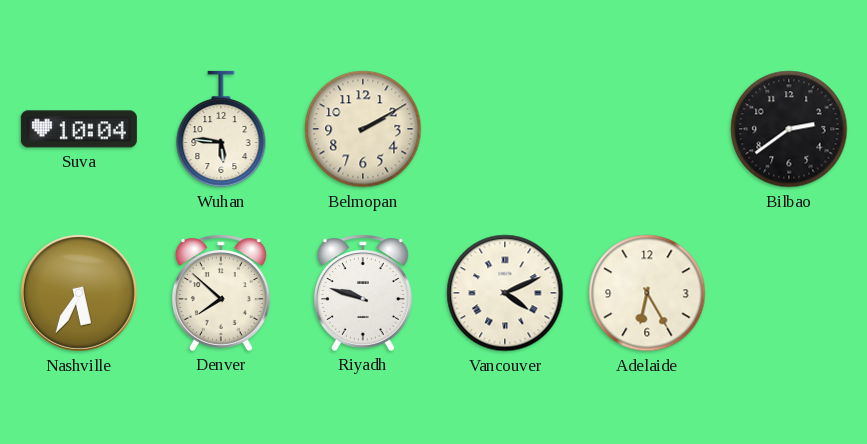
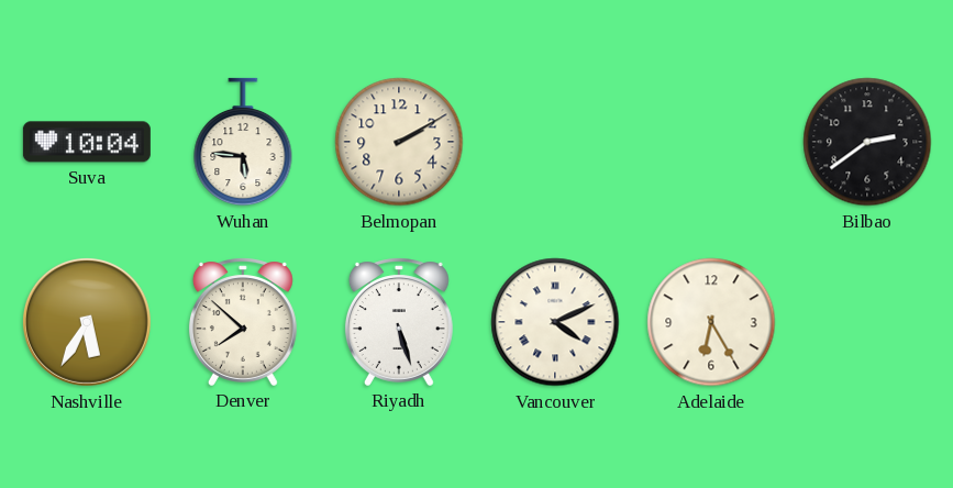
Riyadh: 9:48 -> 5:27
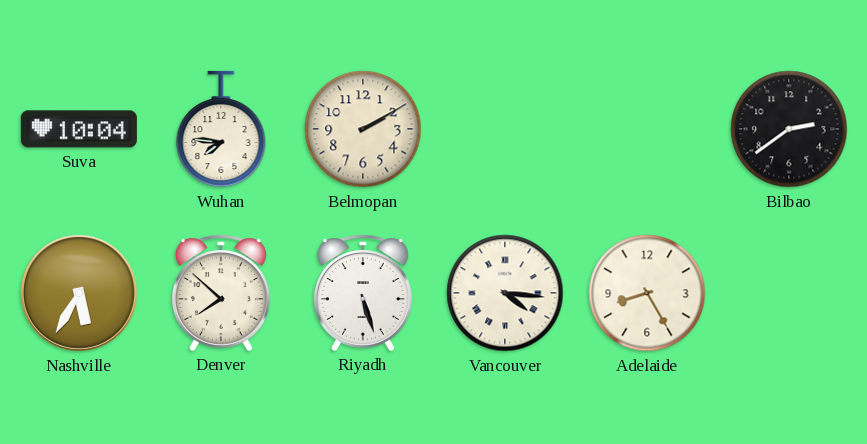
Wuhan: 5:46 -> 7:46
Vancouver: 4:11 -> 4:16
Adelaide: 6:25 -> 8:25
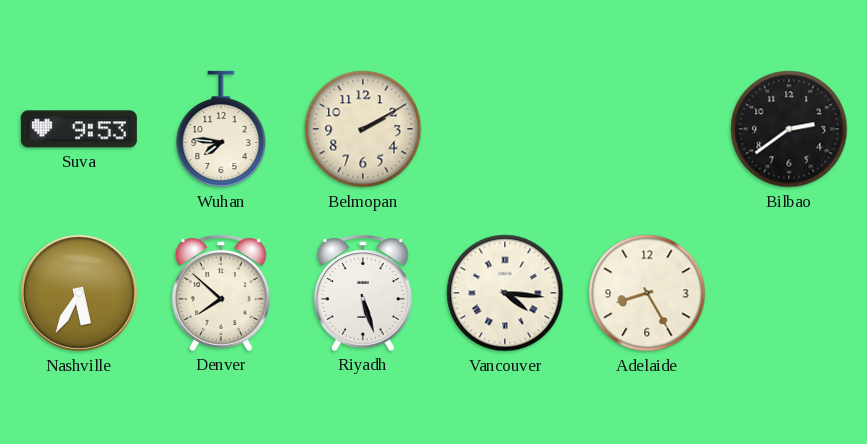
Suva: 10:04 -> 9:53
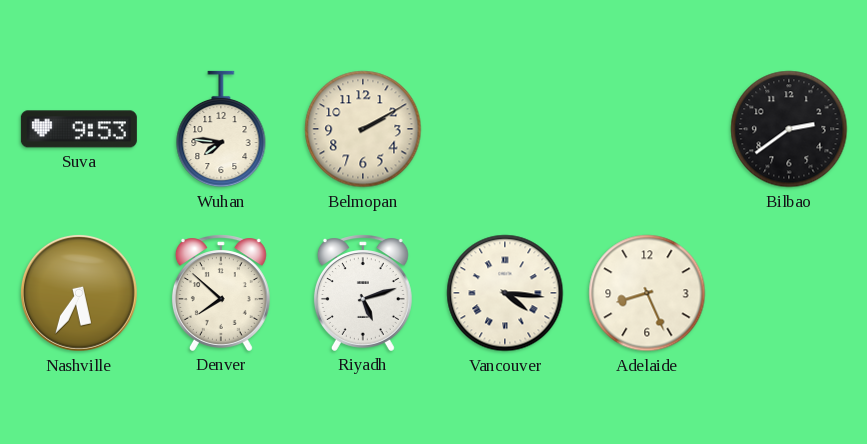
Riyadh: 5:27 -> 5:12
Adelaide: 8:25 -> 8:26
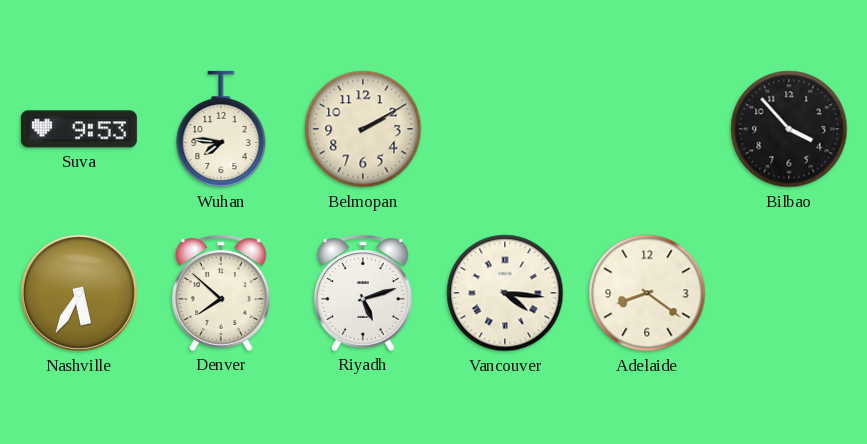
Bilbao: 2:39 -> 3:53
Adelaide: 8:26 -> 8:21
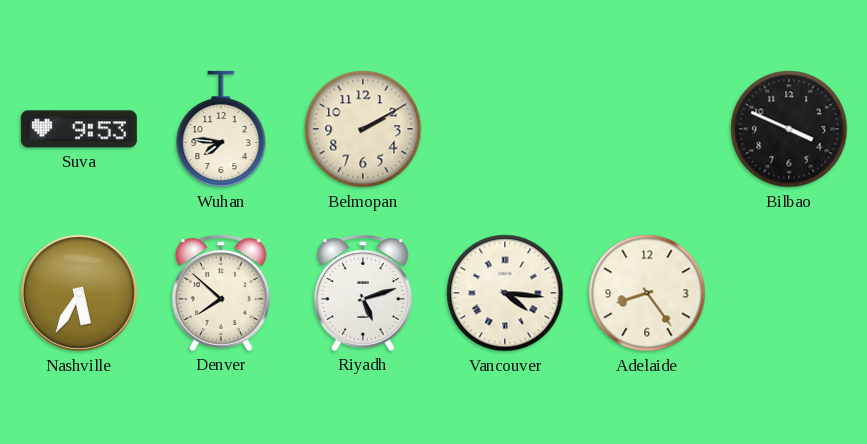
Bilbao: 3:53 -> 3:49
Adelaide: 8:21 -> 8:24
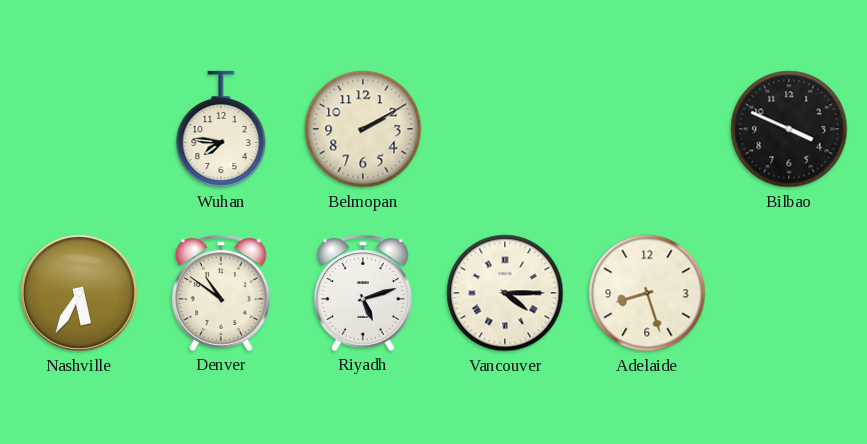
Suva: 9:53 -> none
Denver: 7:52 -> 10:51
Vancouver: 4:16 -> 4:15
Adelaide: 8:24 -> 8:27
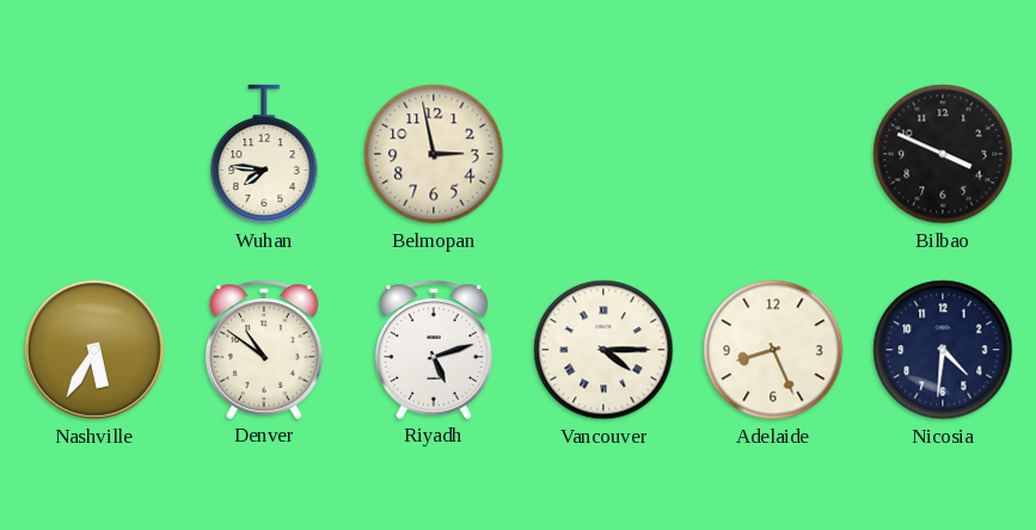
Belmopan: 2:10 -> 2:58
Adelaide: 8:27 -> 8:26
Nicosia: none -> 4:31
